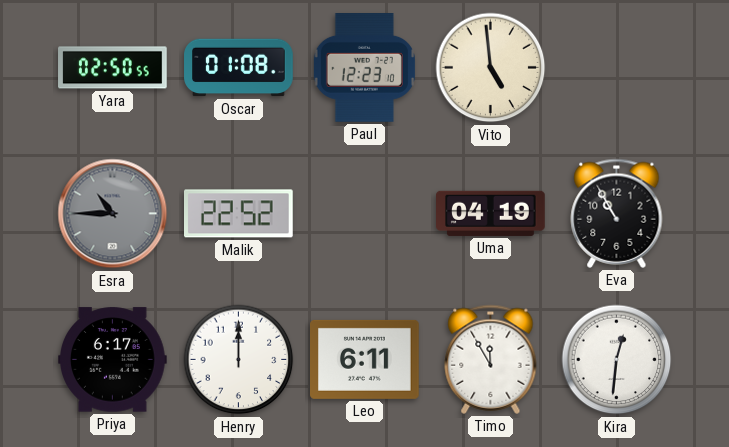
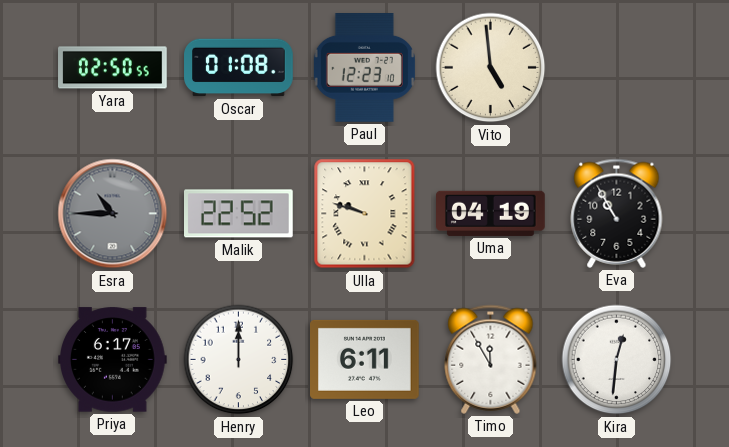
Ulla: none -> 9:48
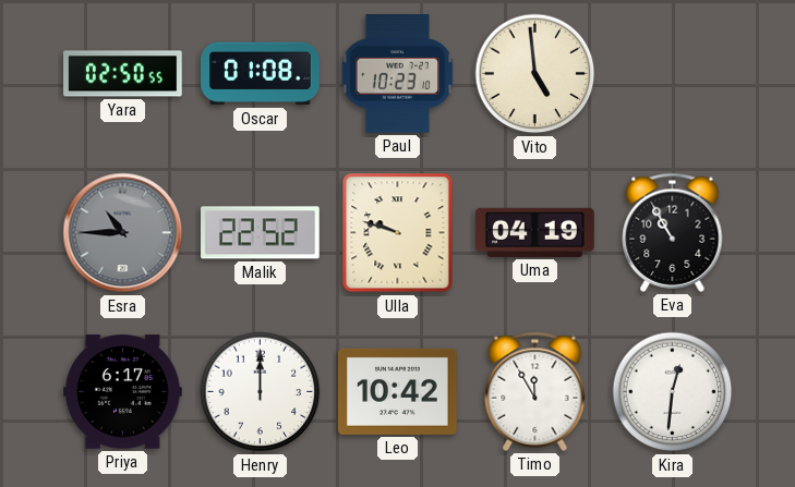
Paul: 12:23 -> 10:23
Leo: 6:11 -> 10:42
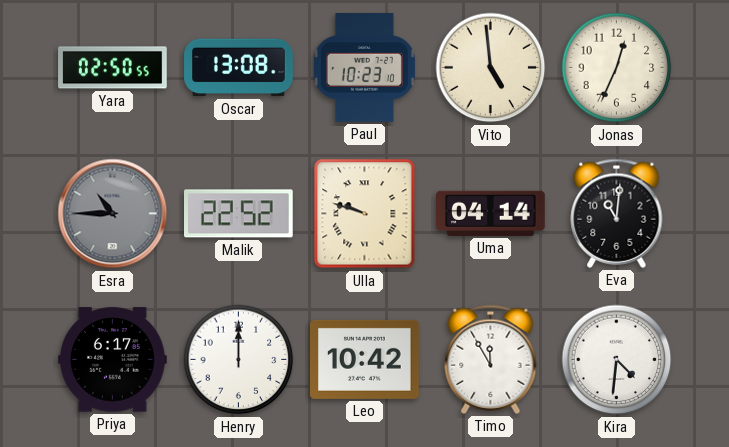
Oscar: 01:08 -> 13:08
Jonas: none -> 12:34
Uma: 04:19 -> 04:14
Eva: 10:55 -> 11:01
Kira: 12:31 -> 4:31
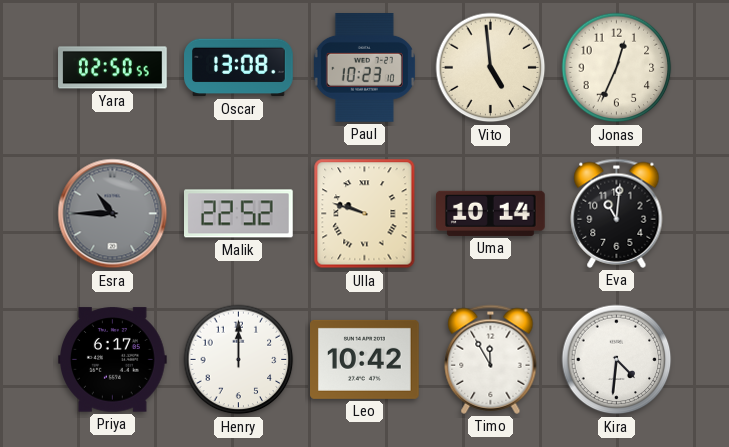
Uma: 04:14 -> 10:14
